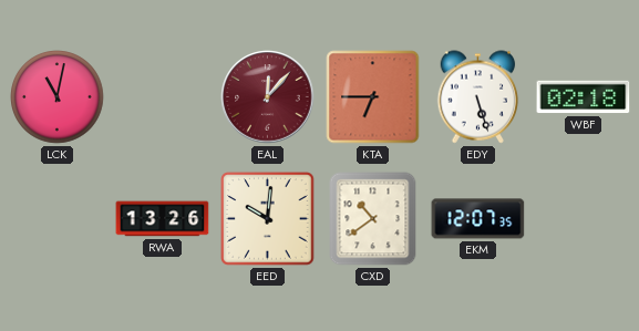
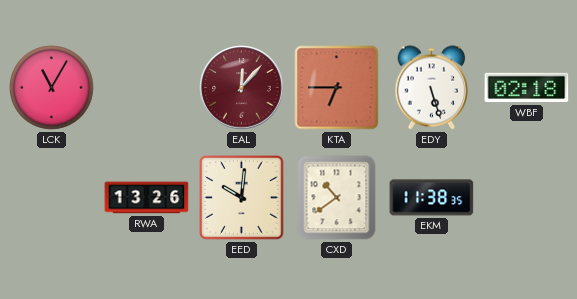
LCK: 11:02 -> 11:05
EKM: 12:07 -> 11:38
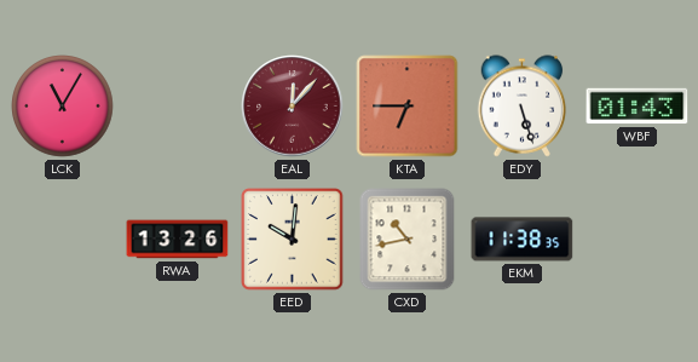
WBF: 02:18 -> 01:43
CXD: 10:39 -> 10:43
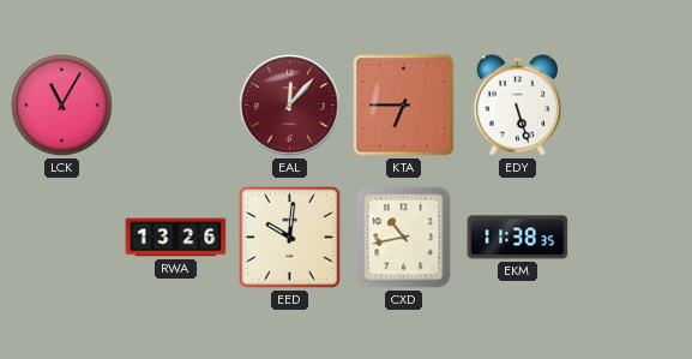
WBF: 01:43 -> none
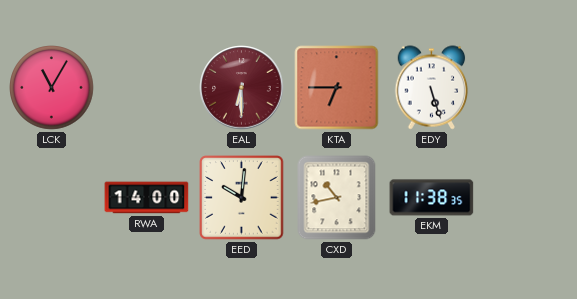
EAL: 12:07 -> 6:30
RWA: 13:26 -> 14:00
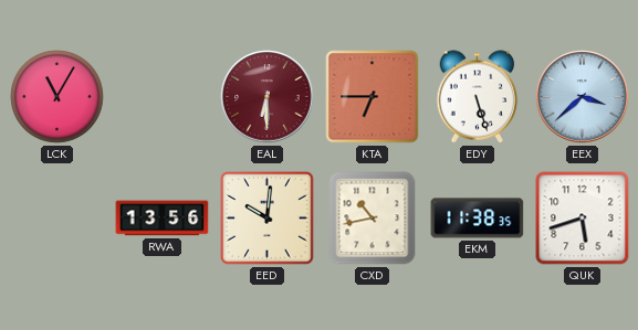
EEX: none -> 3:38
RWA: 14:00 -> 13:56
QUK: none -> 5:42
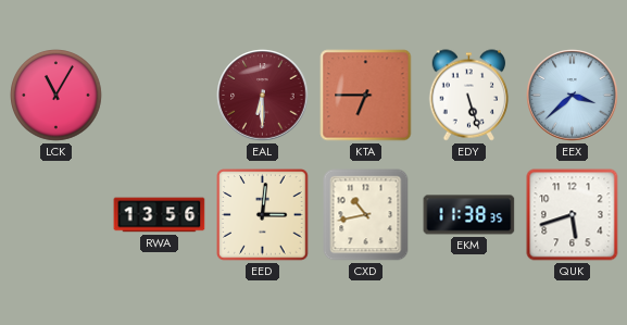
EED: 10:01 -> 3:01
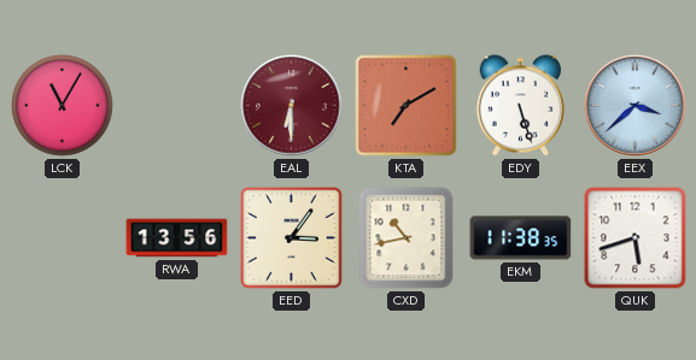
KTA: 6:45 -> 7:10
EED: 3:01 -> 3:06
